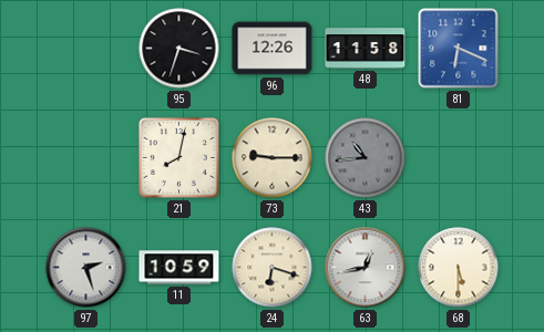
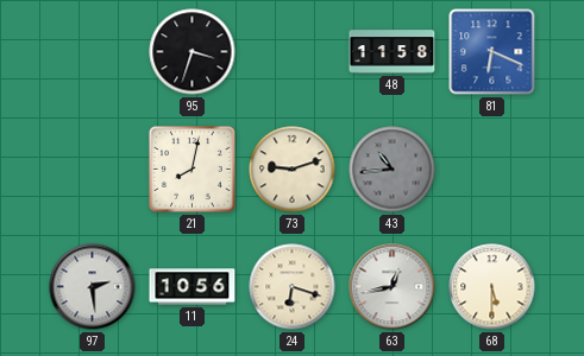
96: 12:26 -> none
73: 9:15 -> 9:12
97: 2:27 -> 2:29
11: 10:59 -> 10:56
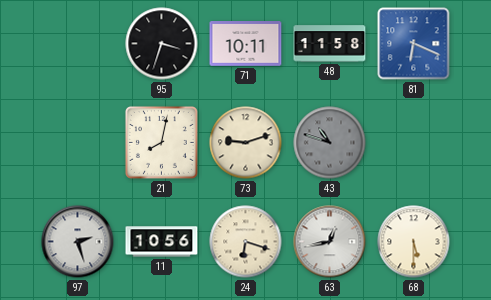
71: none -> 10:11
43: 10:44 -> 10:48
97: 2:29 -> 2:27
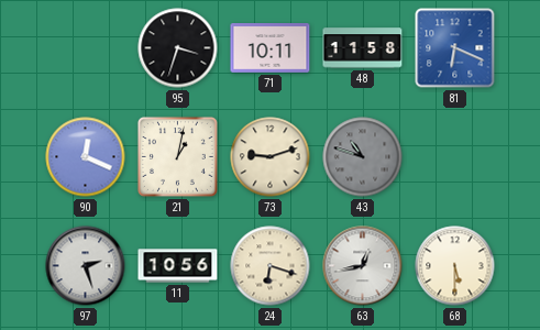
90: none -> 12:19
21: 8:02 -> 1:02
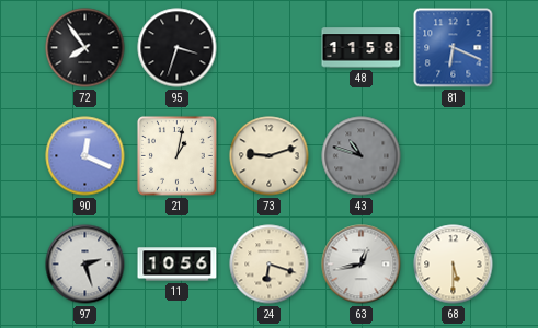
72: none -> 7:54
71: 10:11 -> none
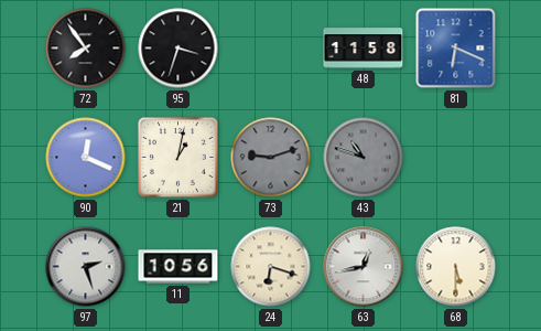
73 dial: cream -> grey
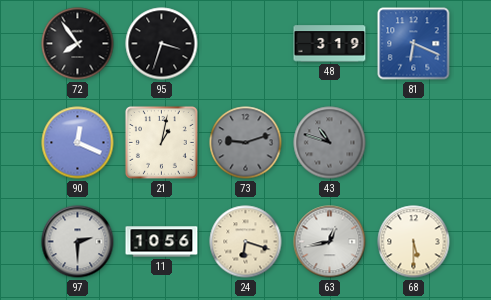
48: 11:58 -> 3:19
97: 2:27 -> 2:30
